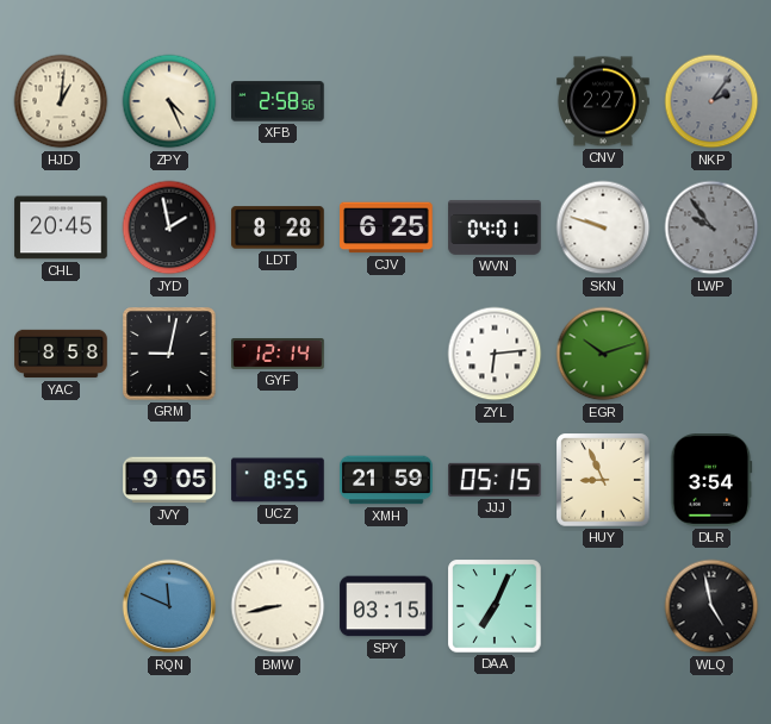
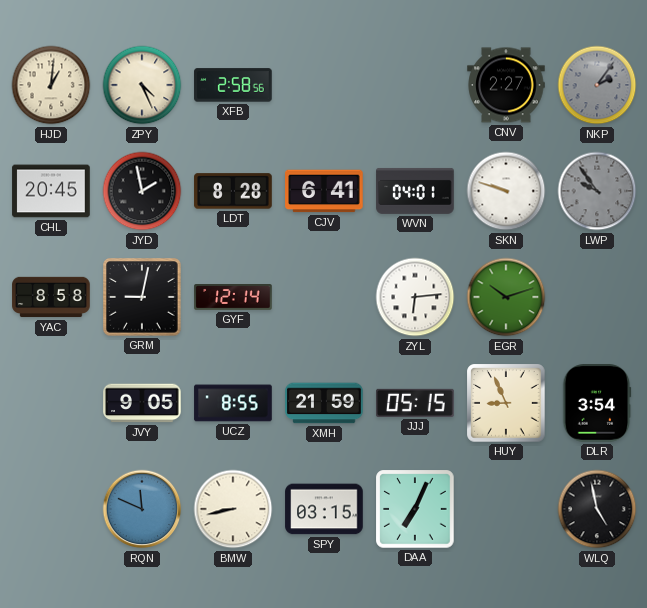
CJV: 6:25 -> 6:41
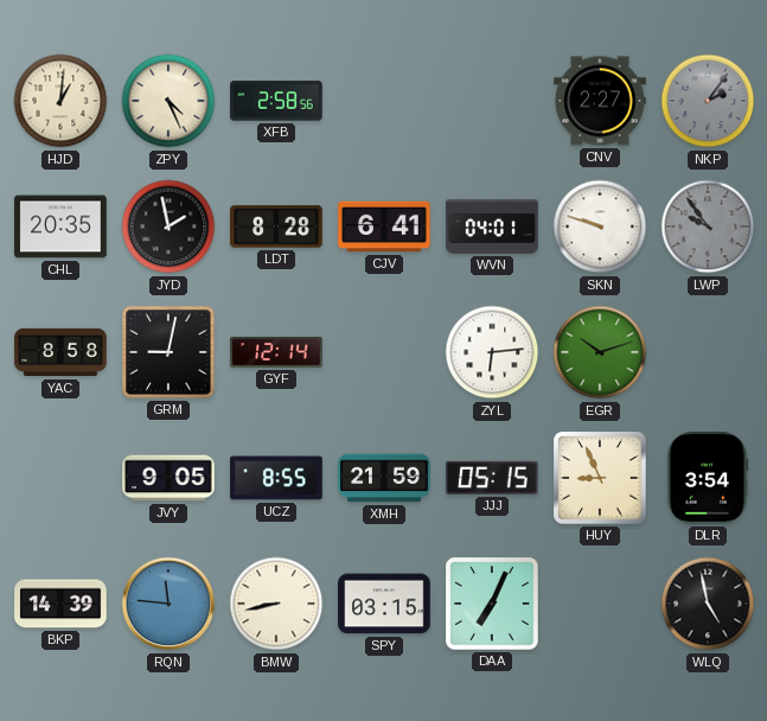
CHL: 20:45 -> 20:35
BKP: none -> 14:39
RQN: 11:49 -> 11:46
